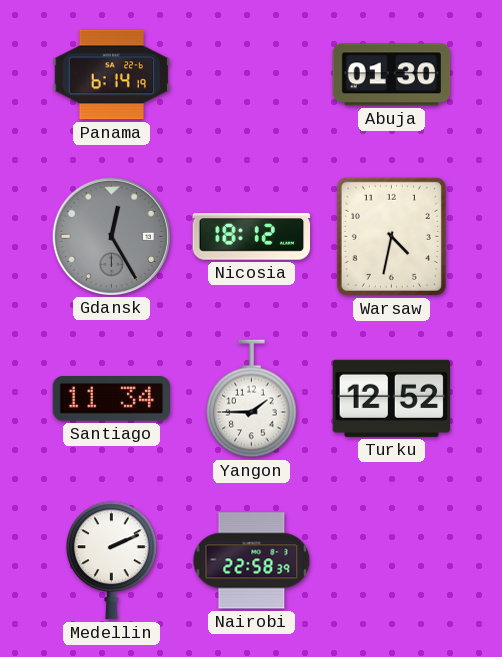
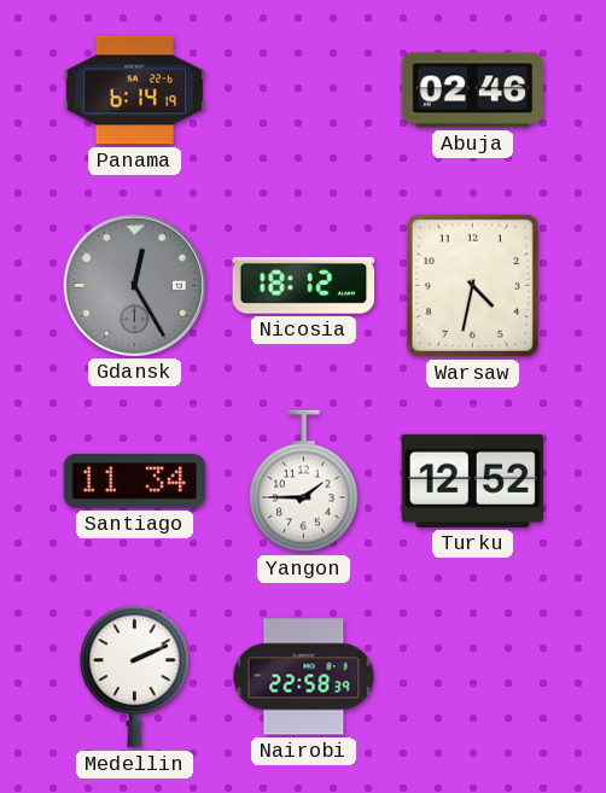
Abuja: 01:30 -> 02:46
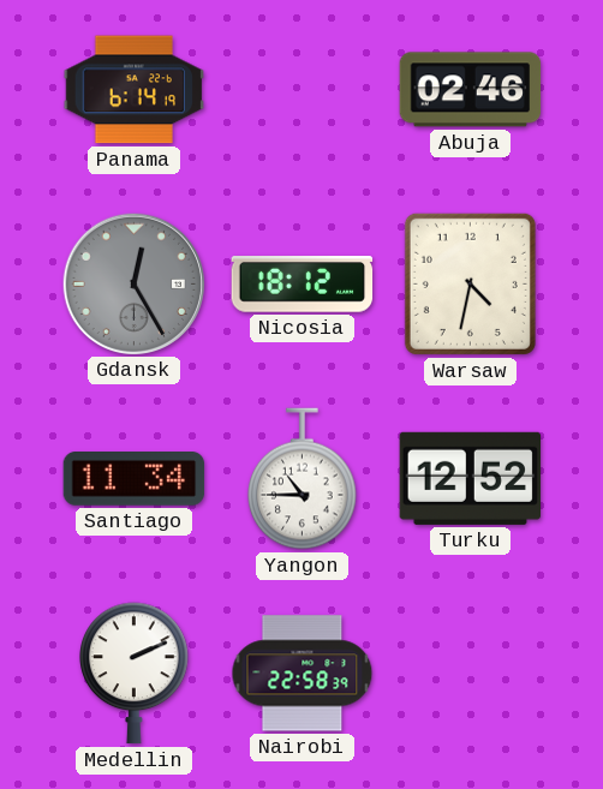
Yangon: 1:45 -> 10:45
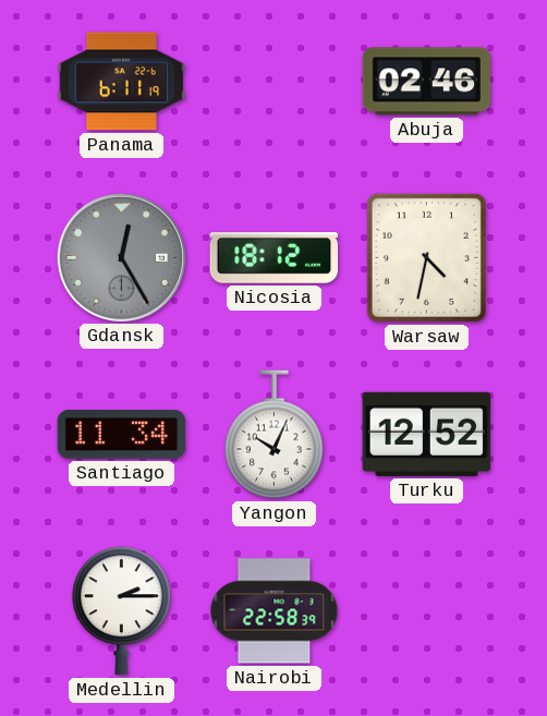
Panama: 6:14 -> 6:11
Yangon: 10:45 -> 10:04
Medellin: 2:11 -> 2:15
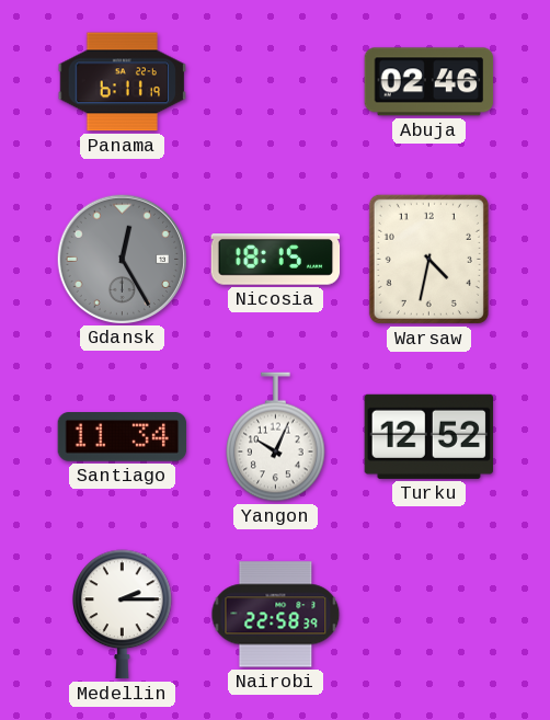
Nicosia: 18:12 -> 18:15
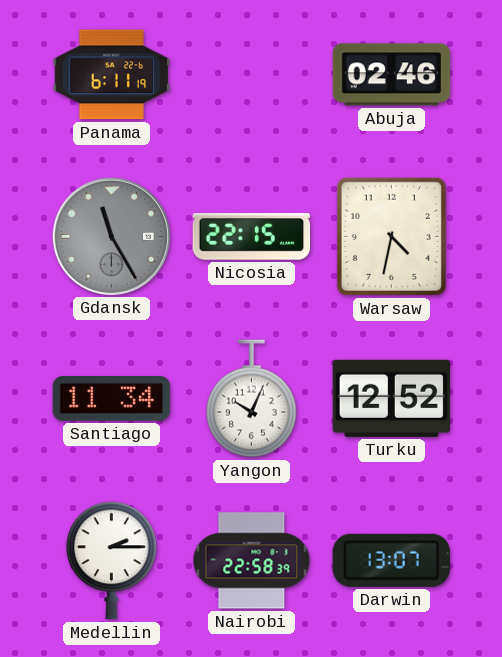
Gdansk: 12:25 -> 11:25
Nicosia: 18:15 -> 22:15
Darwin: none -> 13:07
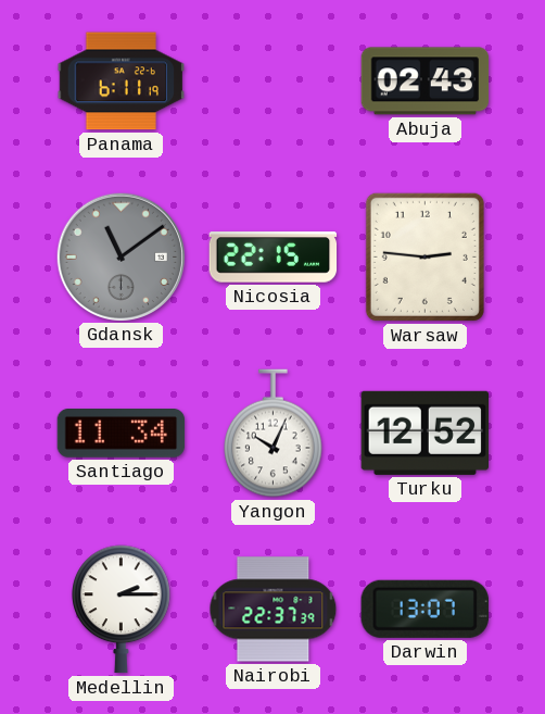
Abuja: 02:46 -> 02:43
Gdansk: 11:25 -> 11:09
Warsaw: 4:32 -> 2:46
Nairobi: 22:58 -> 22:37
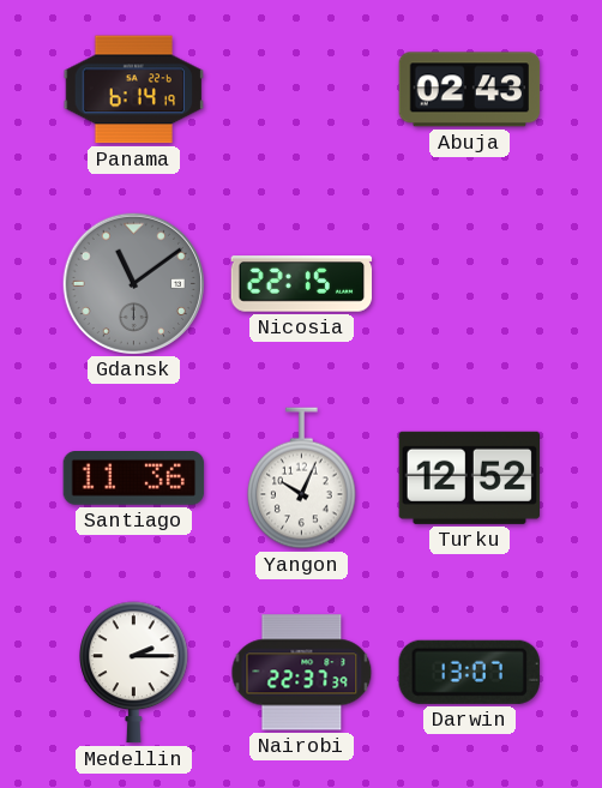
Panama: 6:11 -> 6:14
Warsaw: 2:46 -> none
Santiago: 11:34 -> 11:36
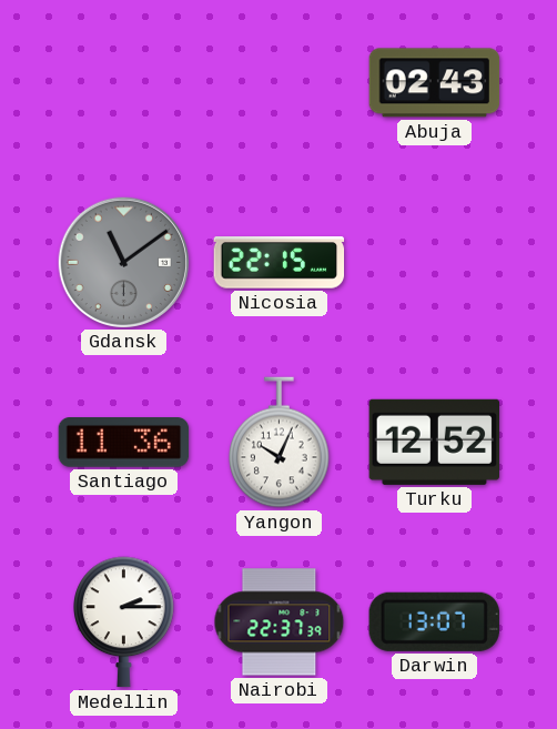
Panama: 6:14 -> none
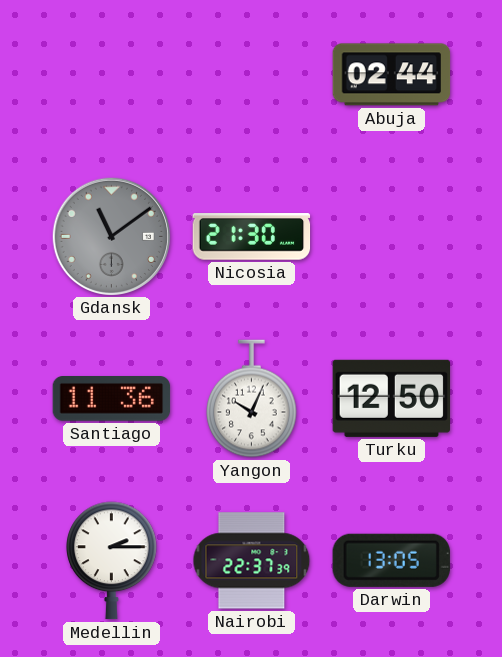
Abuja: 02:43 -> 02:44
Nicosia: 22:15 -> 21:30
Turku: 12:52 -> 12:50
Darwin: 13:07 -> 13:05
